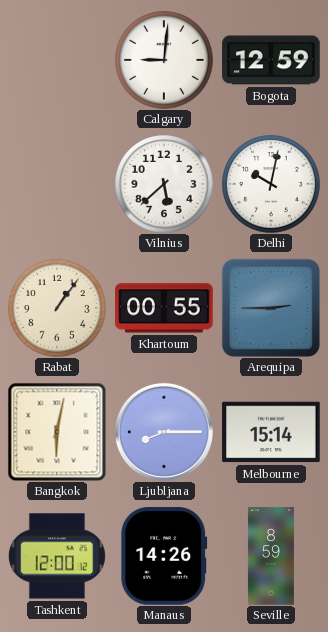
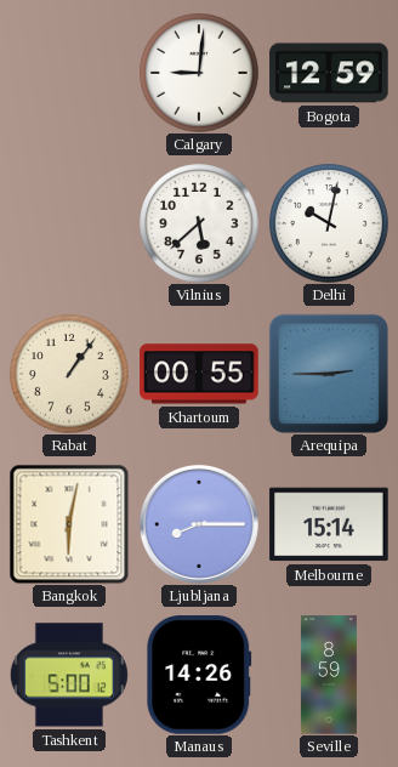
Tashkent: 12:00 -> 5:00
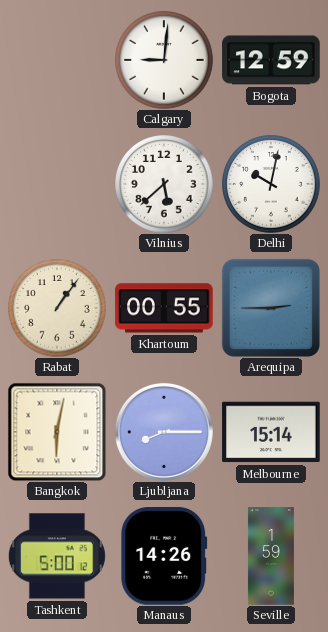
Seville: 8:59 -> 1:59
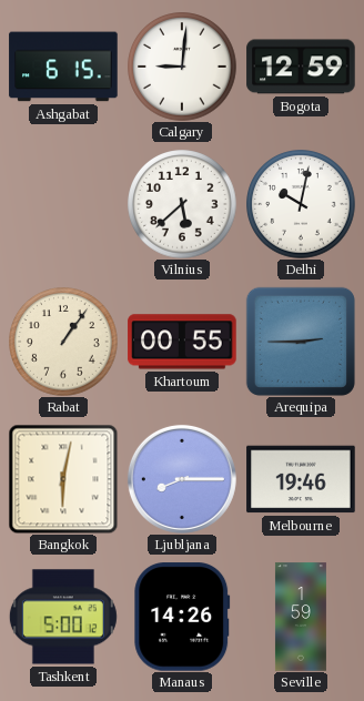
Ashgabat: none -> 6:15
Melbourne: 15:14 -> 19:46
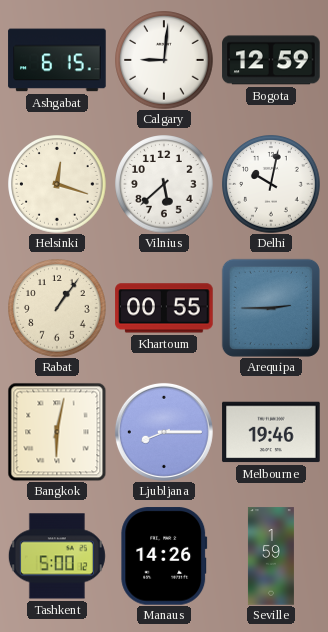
Helsinki: none -> 12:18
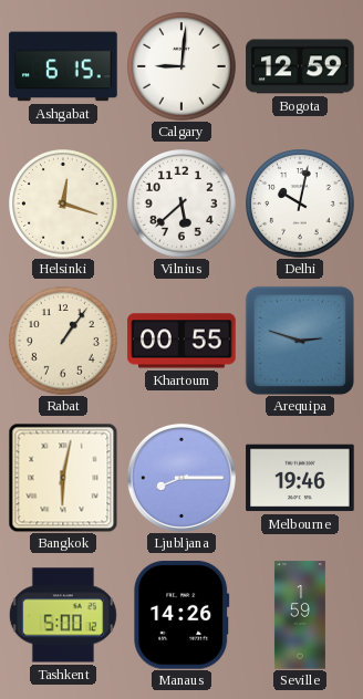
Arequipa: 2:45 -> 2:48
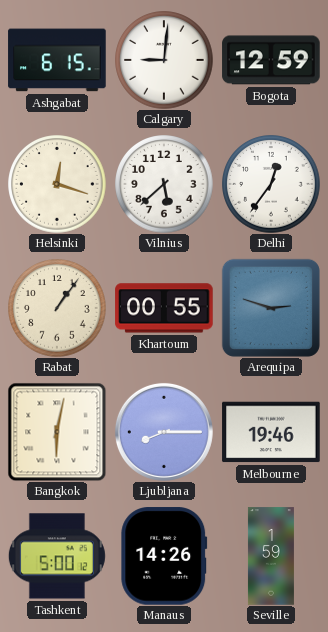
Delhi: 10:02 -> 12:36
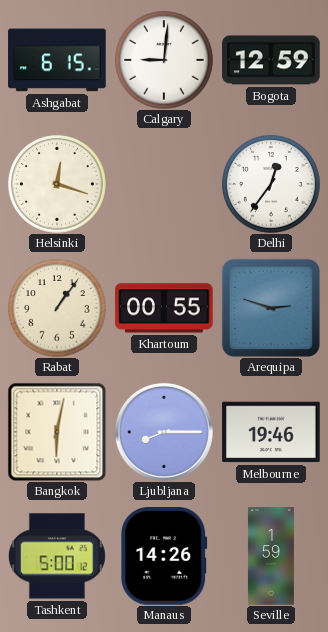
Vilnius: 5:38 -> none
